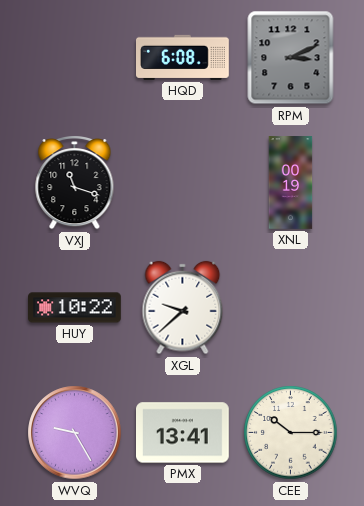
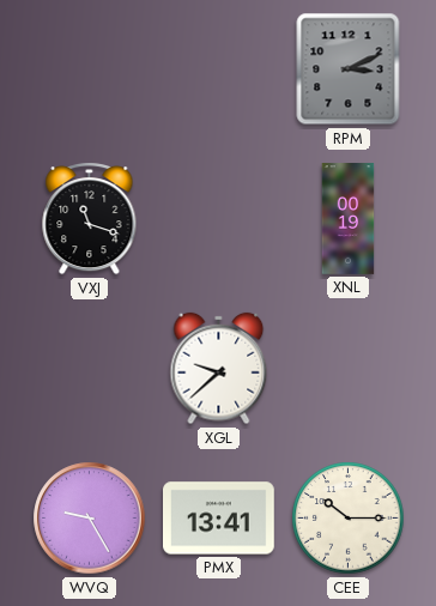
HQD: 6:08 -> none
HUY: 10:22 -> none
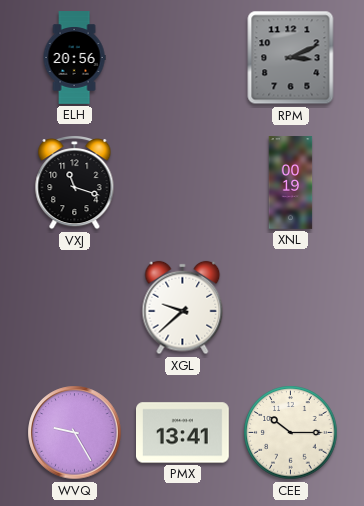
ELH: none -> 20:56
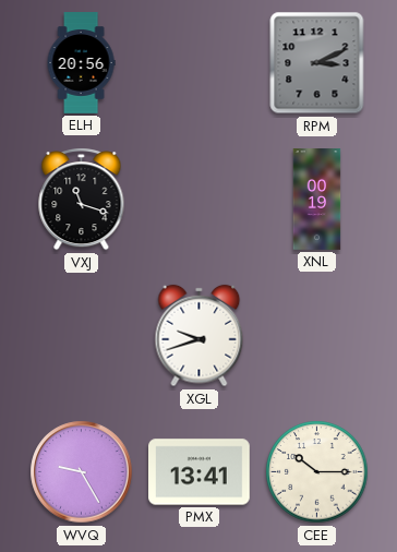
XGL: 9:38 -> 9:42
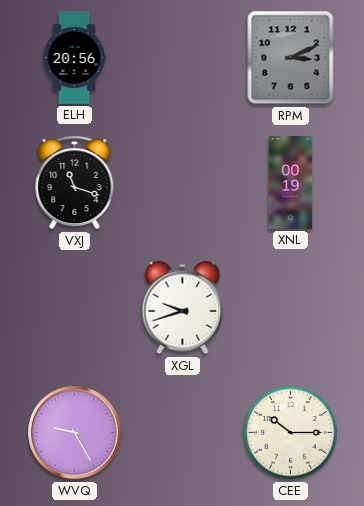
PMX: 13:41 -> none
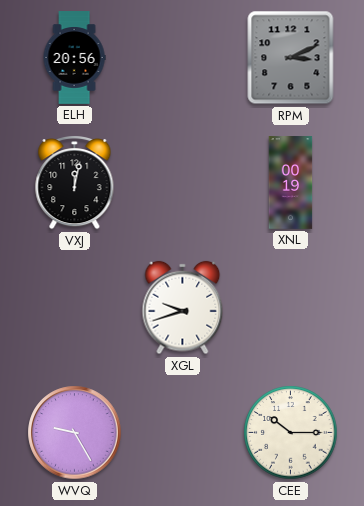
VXJ: 11:18 -> 12:02
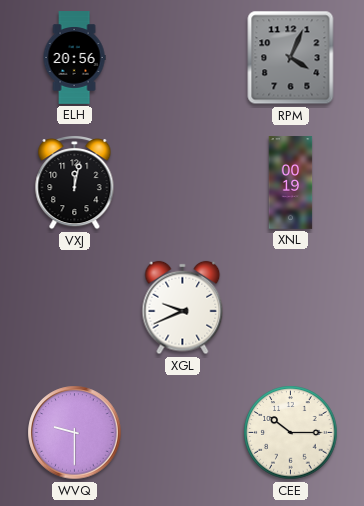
RPM: 3:11 -> 4:04
XGL: 9:42 -> 9:41
WVQ: 9:25 -> 9:30
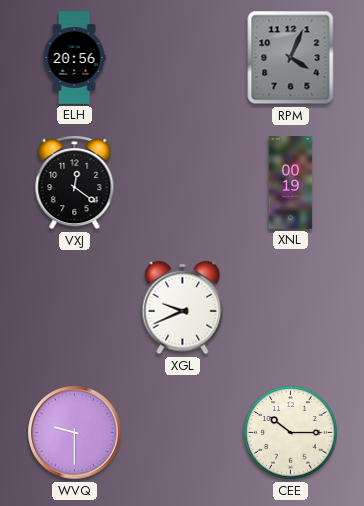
VXJ: 12:02 -> 12:21
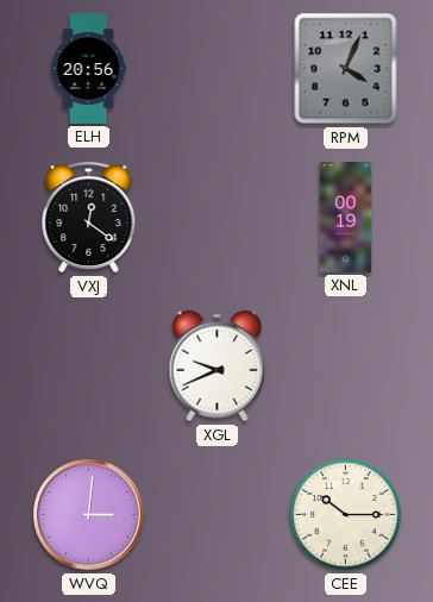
WVQ: 9:30 -> 3:01
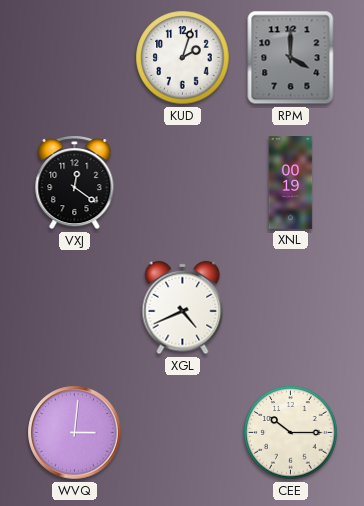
ELH: 20:56 -> none
KUD: none -> 2:03
RPM: 4:04 -> 4:00
XGL: 9:41 -> 4:41
